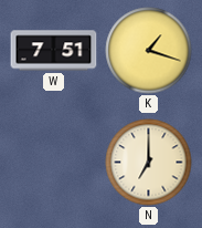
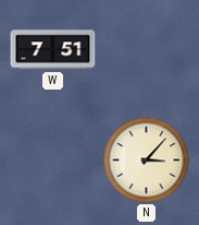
K: 1:18 -> none
N: 7:00 -> 3:07
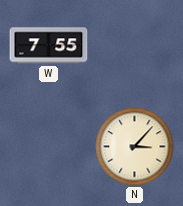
W: 7:51 -> 7:55
